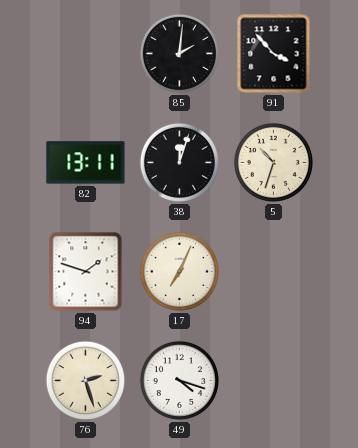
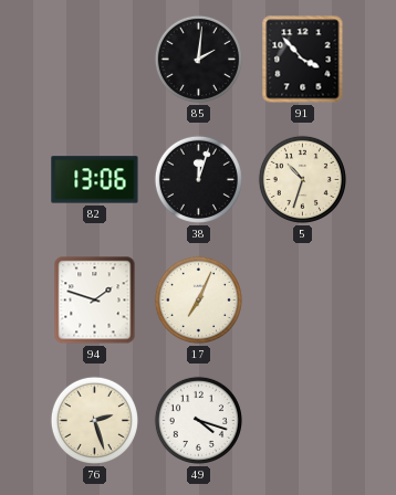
82: 13:11 -> 13:06
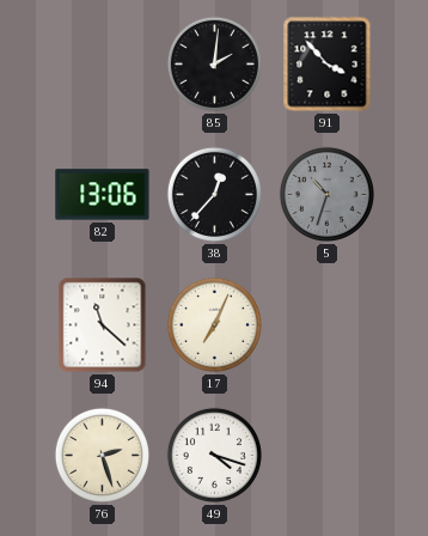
38: 12:03 -> 12:37
5 dial: cream -> grey
94: 1:48 -> 11:22
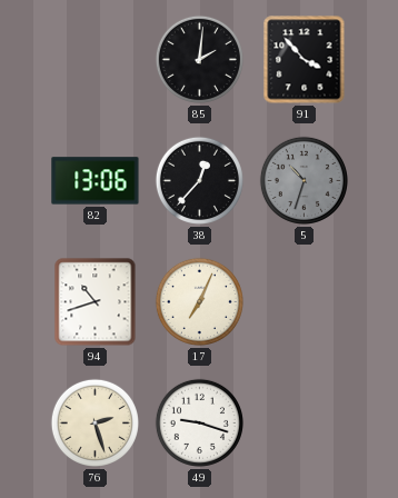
94: 11:22 -> 10:42
49: 4:18 -> 9:18
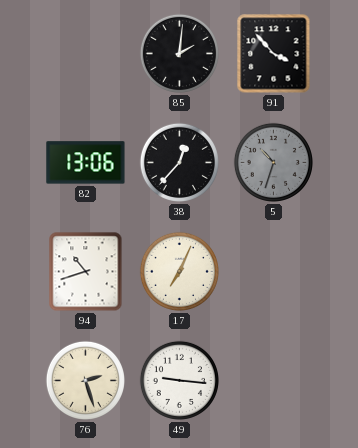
49: 9:18 -> 9:16
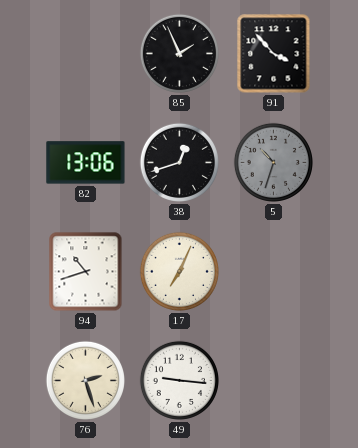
85: 2:01 -> 1:56
38: 12:37 -> 12:42
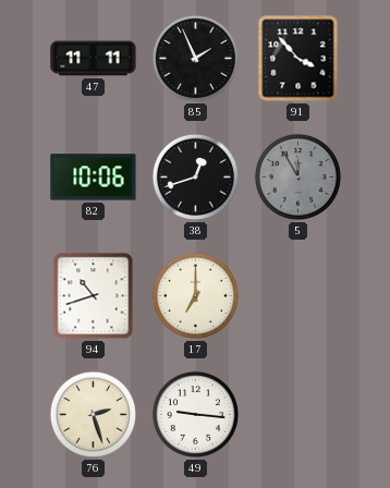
47: none -> 11:11
82: 13:06 -> 10:06
5: 10:33 -> 11:55
17: 7:04 -> 7:00
